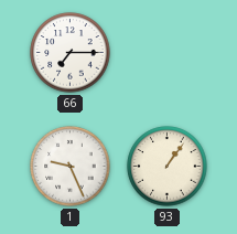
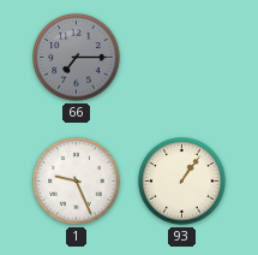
66 dial: white -> grey
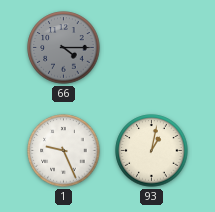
66: 7:15 -> 4:15
93: 1:06 -> 1:02
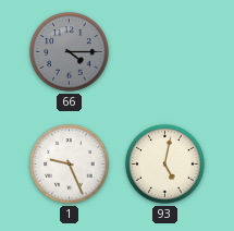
93: 1:02 -> 5:02
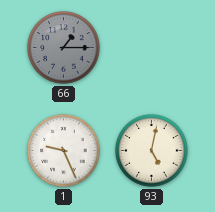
66: 4:15 -> 1:15
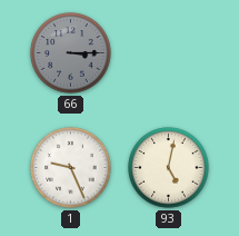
66: 1:15 -> 3:15
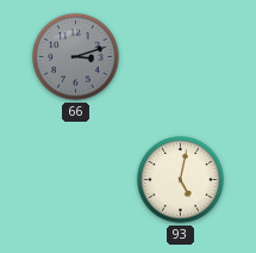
66: 3:15 -> 3:12
1: 9:26 -> none
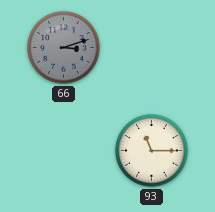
93: 5:02 -> 11:15
